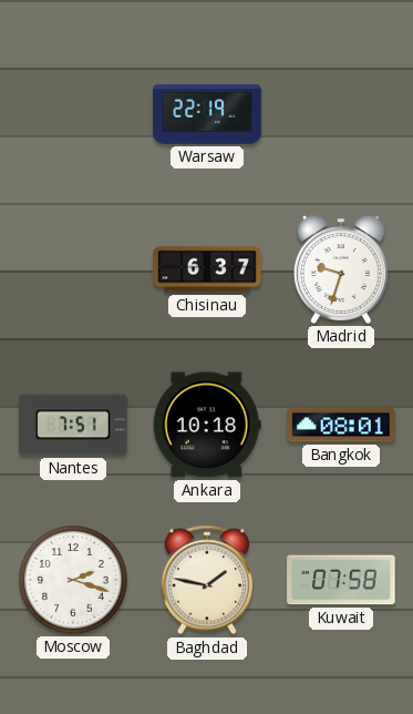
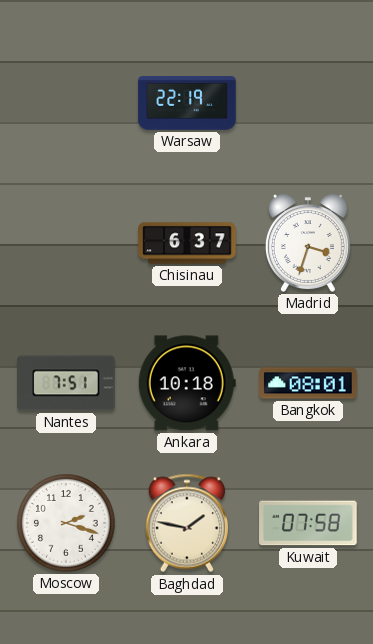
Madrid: 9:33 -> 3:33
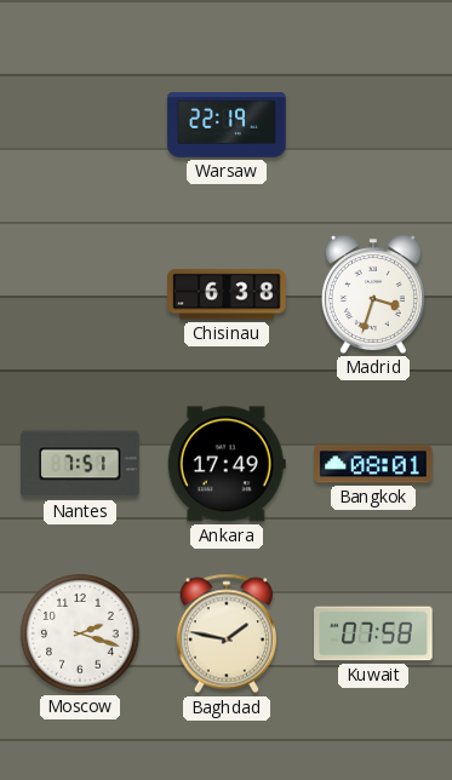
Chisinau: 6:37 -> 6:38
Ankara: 10:18 -> 17:49
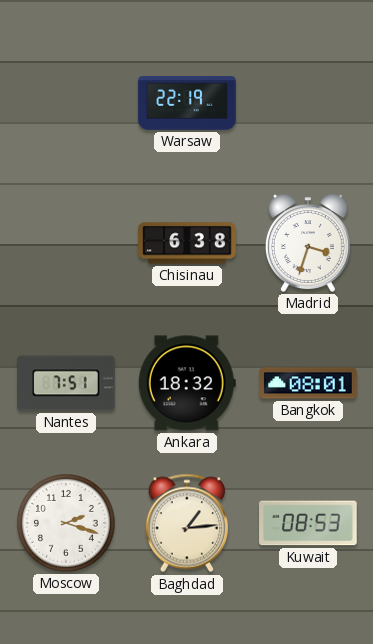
Ankara: 17:49 -> 18:32
Baghdad: 1:47 -> 1:14
Kuwait: 07:58 -> 08:53
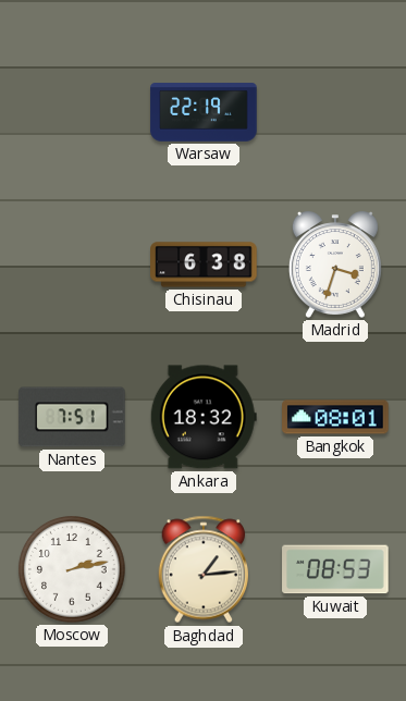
Moscow: 2:18 -> 2:13
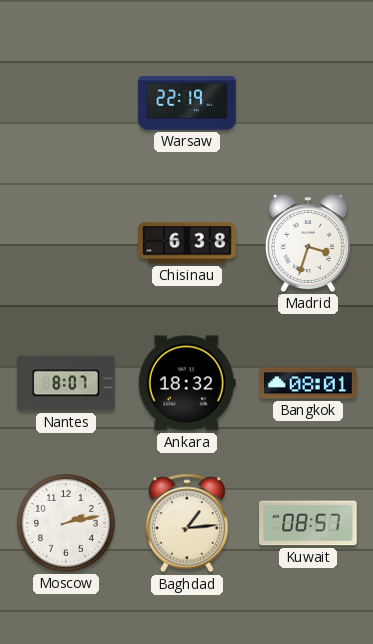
Nantes: 7:51 -> 8:07
Kuwait: 08:53 -> 08:57
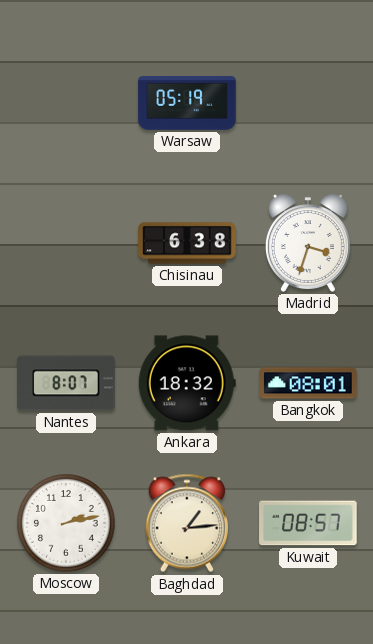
Warsaw: 22:19 -> 05:19
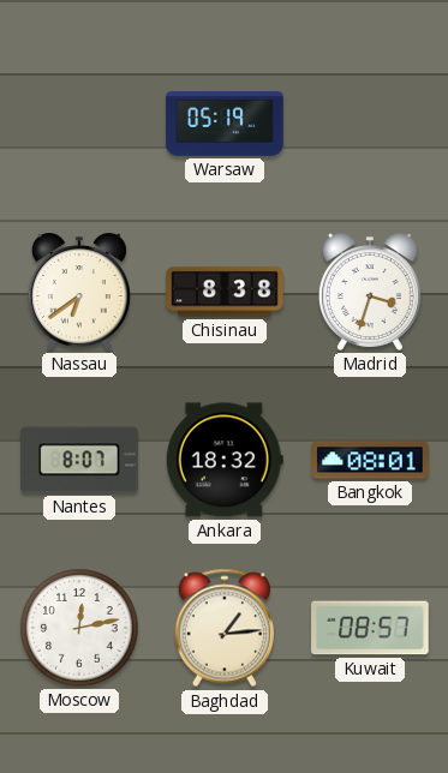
Nassau: none -> 6:39
Chisinau: 6:38 -> 8:38
Moscow: 2:13 -> 12:13
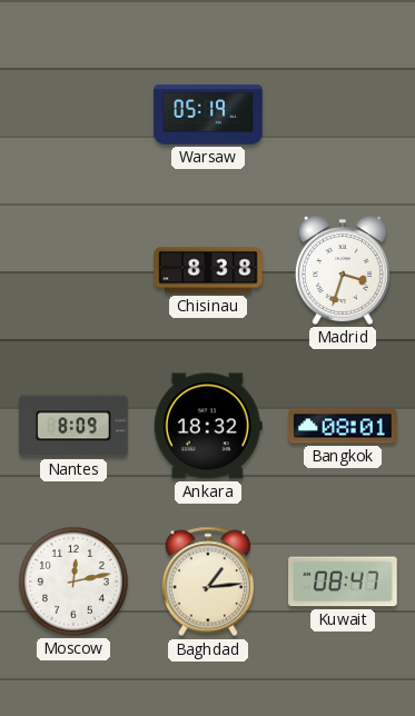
Nassau: 6:39 -> none
Nantes: 8:07 -> 8:09
Kuwait: 08:57 -> 08:47
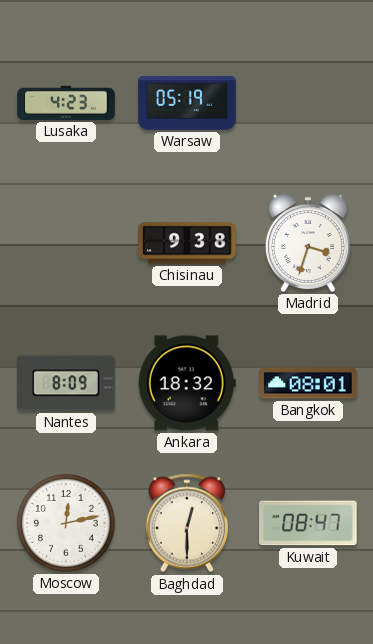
Lusaka: none -> 4:23
Chisinau: 8:38 -> 9:38
Baghdad: 1:14 -> 12:30
